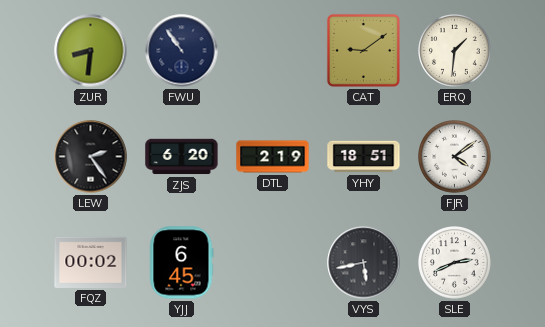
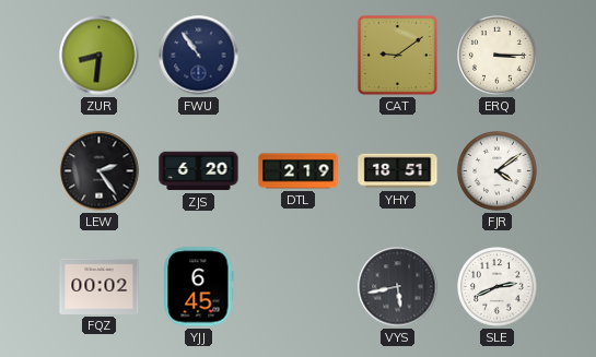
ERQ: 1:31 -> 3:15
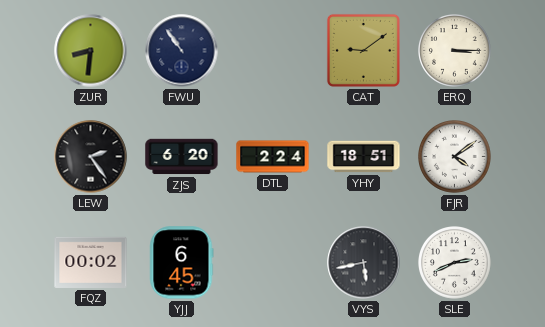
DTL: 2:19 -> 2:24
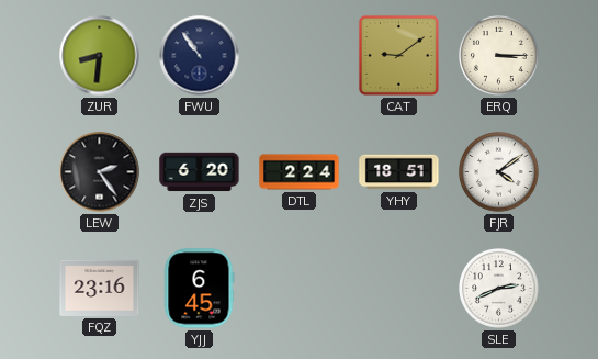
FQZ: 00:02 -> 23:16
VYS: 5:43 -> none
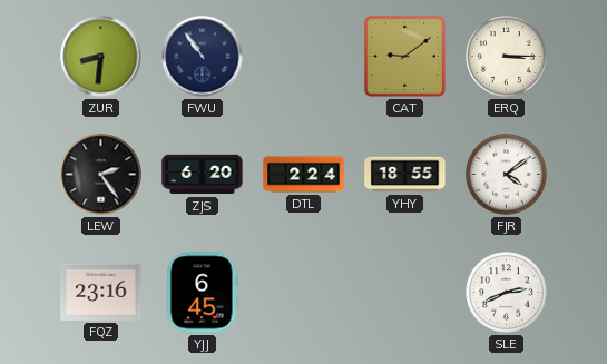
YHY: 18:51 -> 18:55
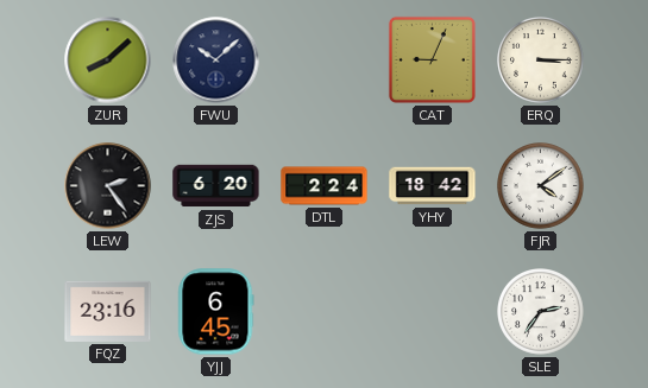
ZUR: 8:31 -> 8:08
FWU: 10:54 -> 10:08
CAT: 9:09 -> 9:04
YHY: 18:55 -> 18:42
SLE: 2:41 -> 2:36
